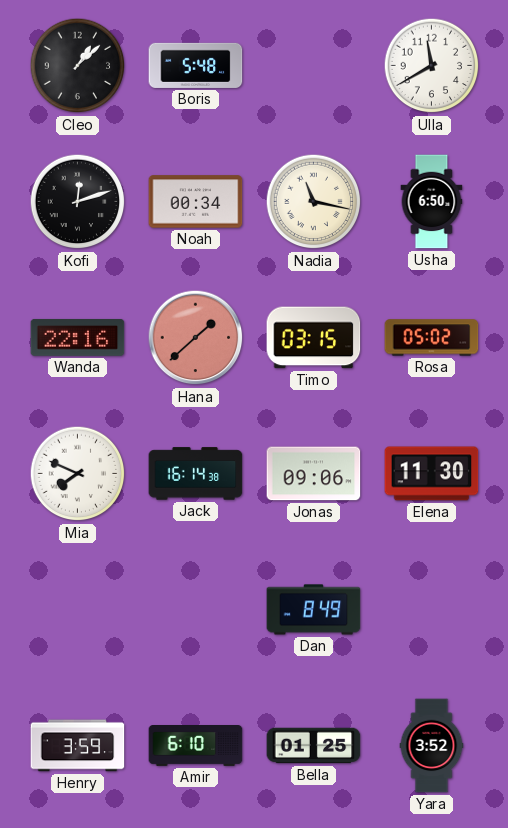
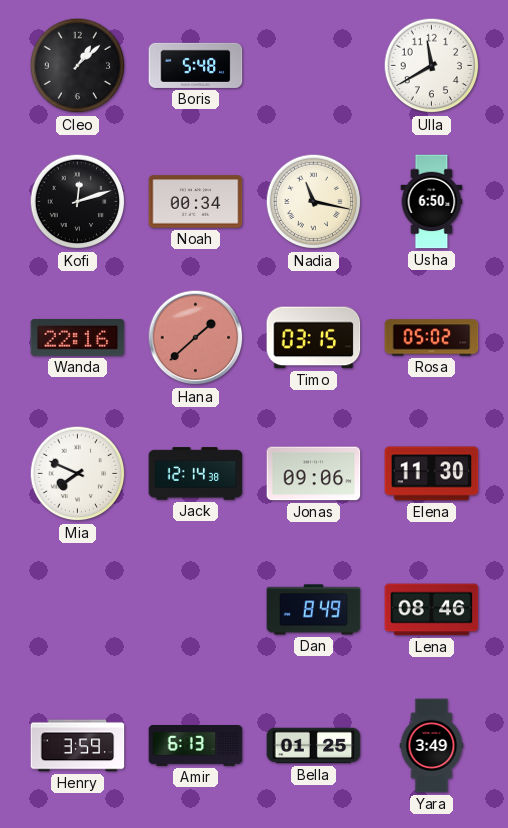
Jack: 16:14 -> 12:14
Lena: none -> 08:46
Amir: 6:10 -> 6:13
Yara: 3:52 -> 3:49
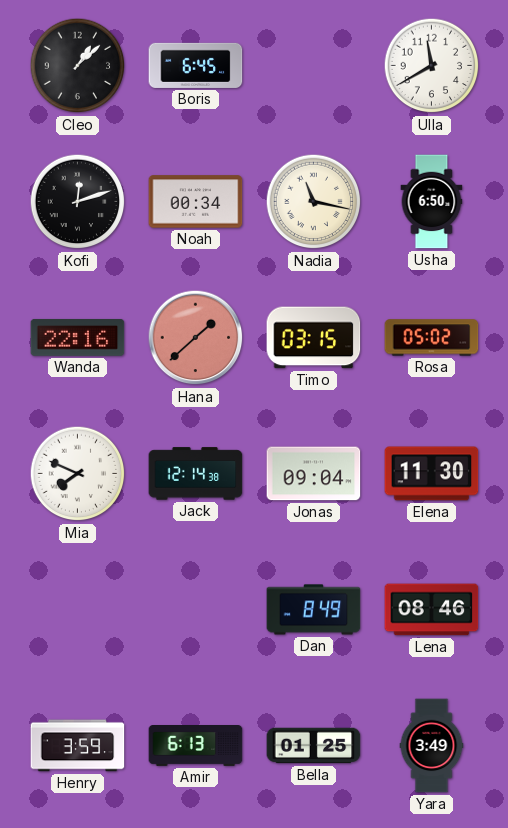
Boris: 5:48 -> 6:45
Jonas: 09:06 -> 09:04
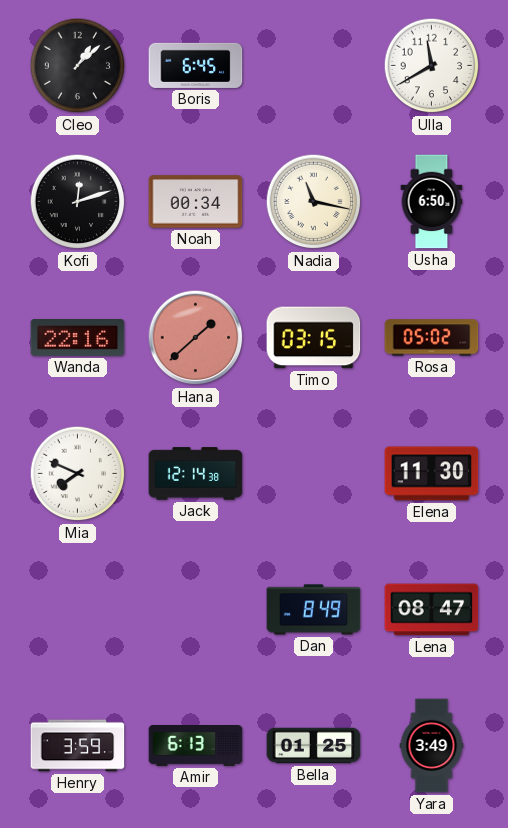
Jonas: 09:04 -> none
Lena: 08:46 -> 08:47
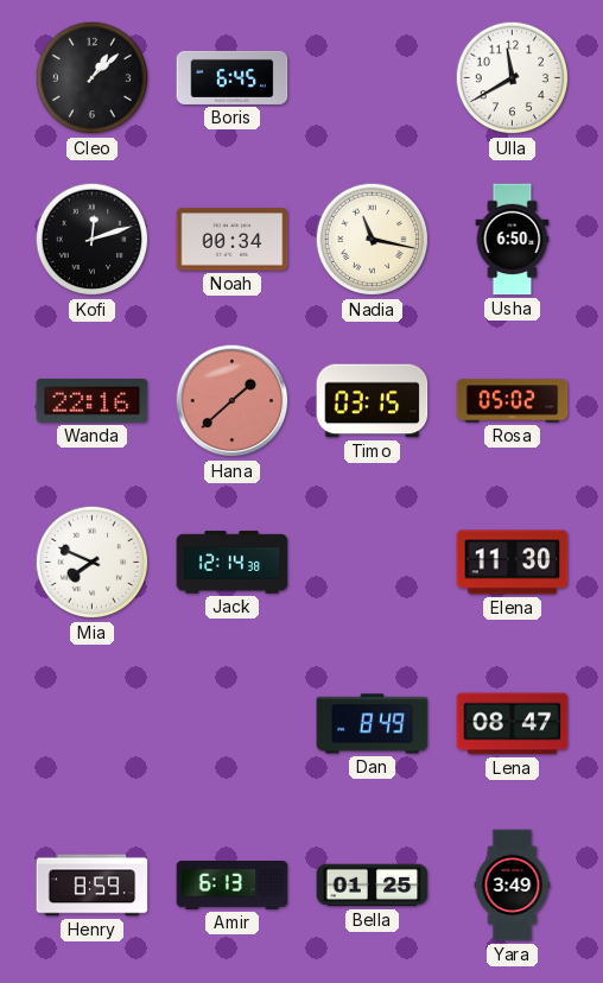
Henry: 3:59 -> 8:59
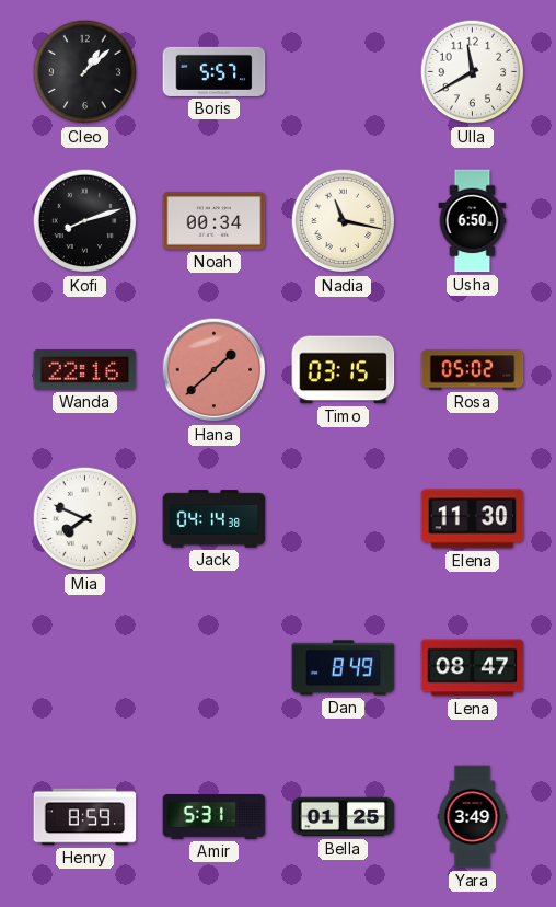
Boris: 6:45 -> 5:57
Kofi: 12:12 -> 8:12
Jack: 12:14 -> 04:14
Amir: 6:13 -> 5:31
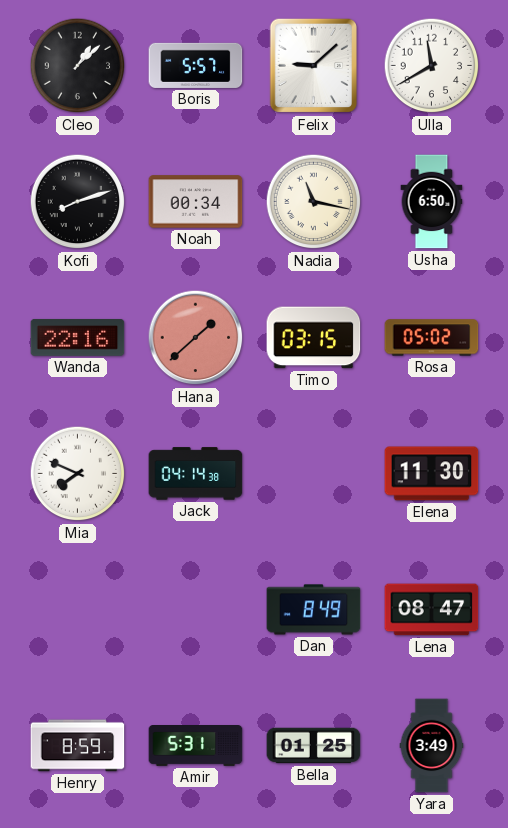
Felix: none -> 9:08
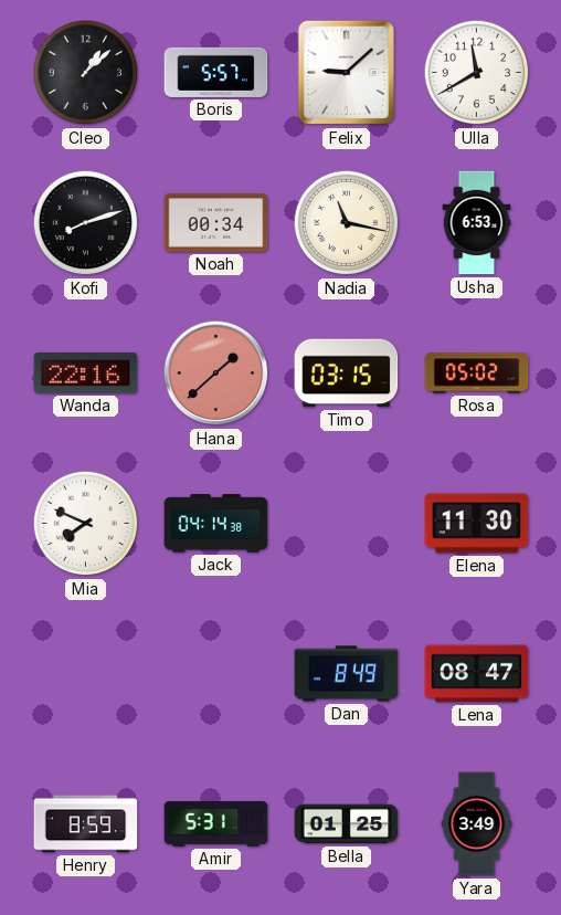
Usha: 6:50 -> 6:53
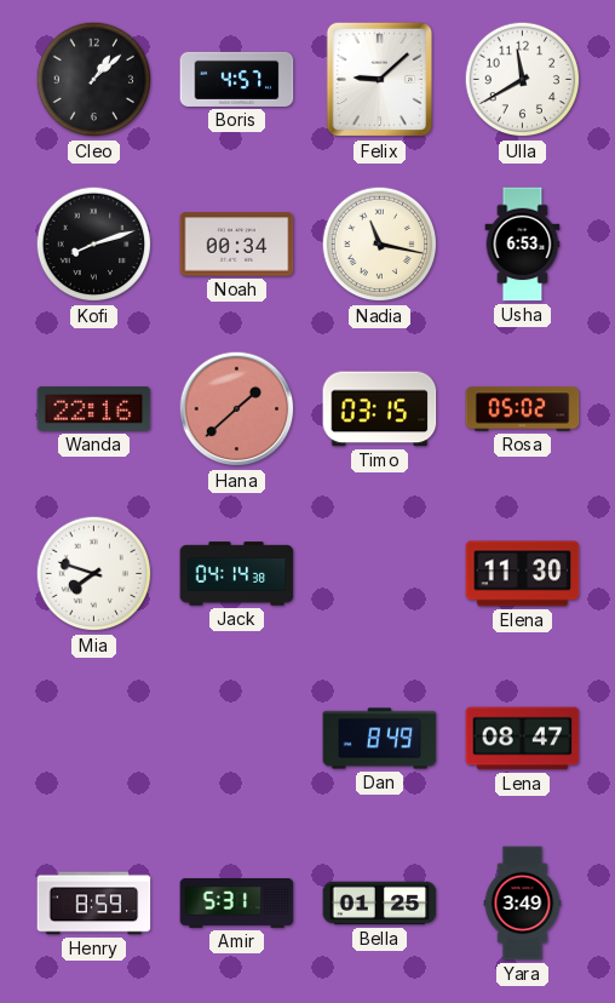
Boris: 5:57 -> 4:57
Mia: 7:49 -> 7:48
